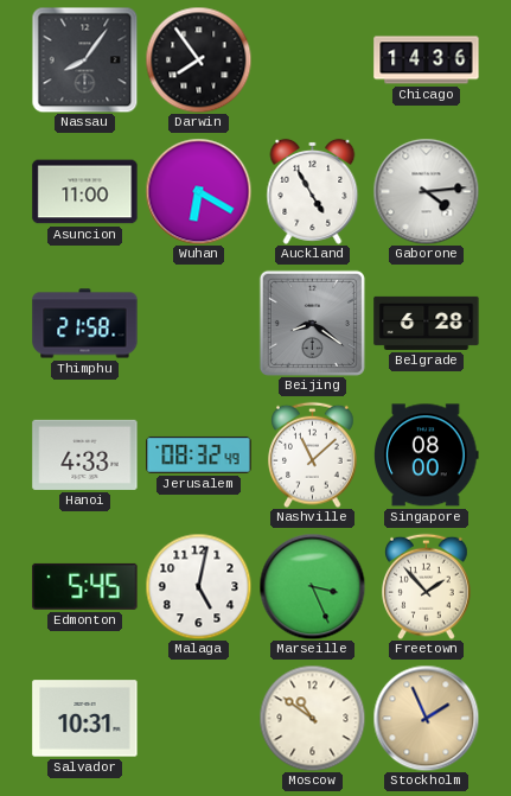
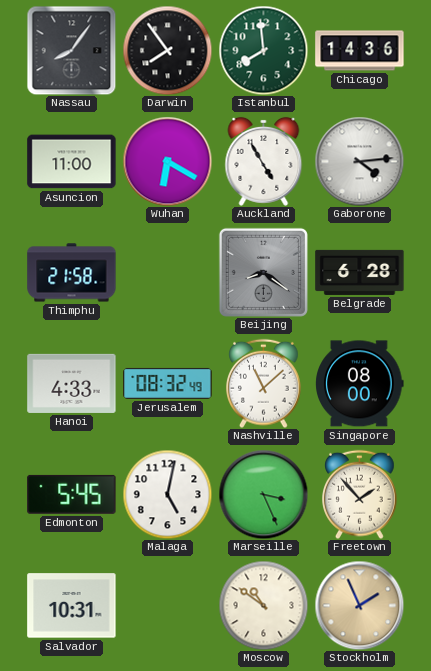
Istanbul: none -> 7:59
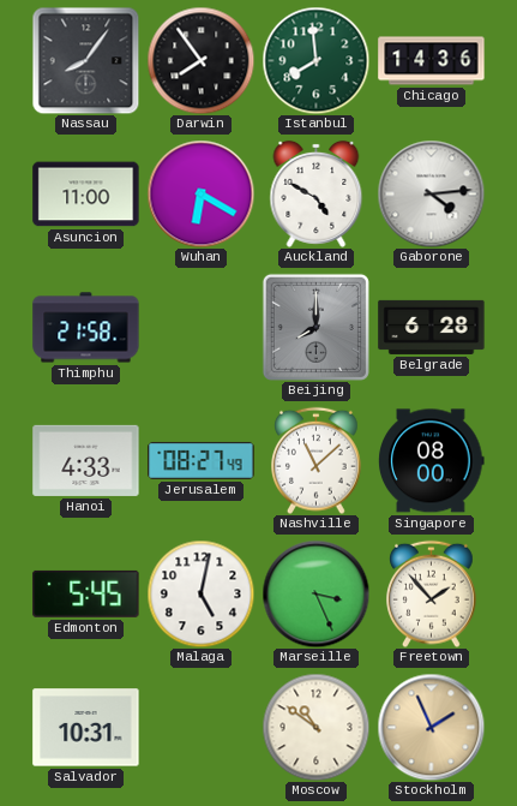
Auckland: 4:55 -> 4:50
Beijing: 8:21 -> 8:00
Jerusalem: 08:32 -> 08:27
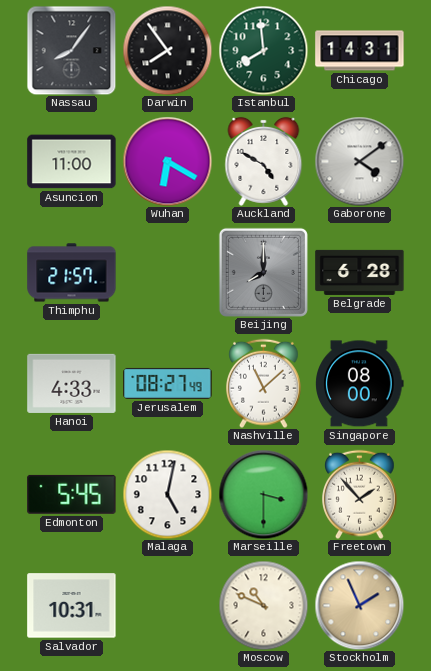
Chicago: 14:36 -> 14:31
Gaborone: 4:14 -> 4:09
Thimphu: 21:58 -> 21:57
Marseille: 3:26 -> 3:30
Moscow: 10:51 -> 10:49
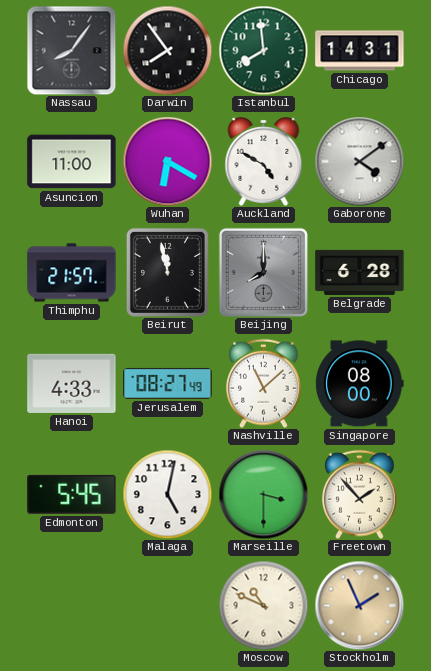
Beirut: none -> 11:58
Salvador: 10:31 -> none
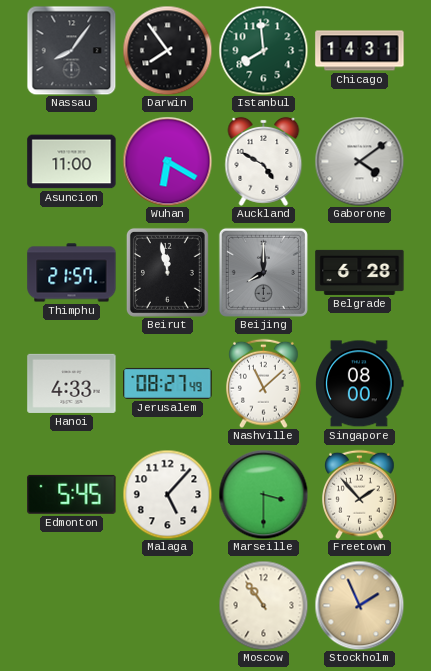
Malaga: 5:02 -> 5:07
Moscow: 10:49 -> 10:54
